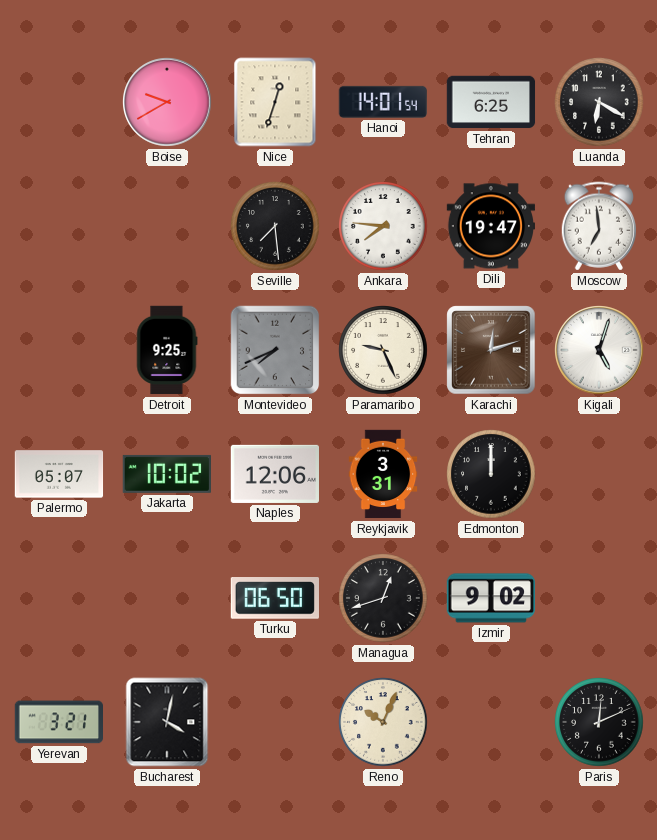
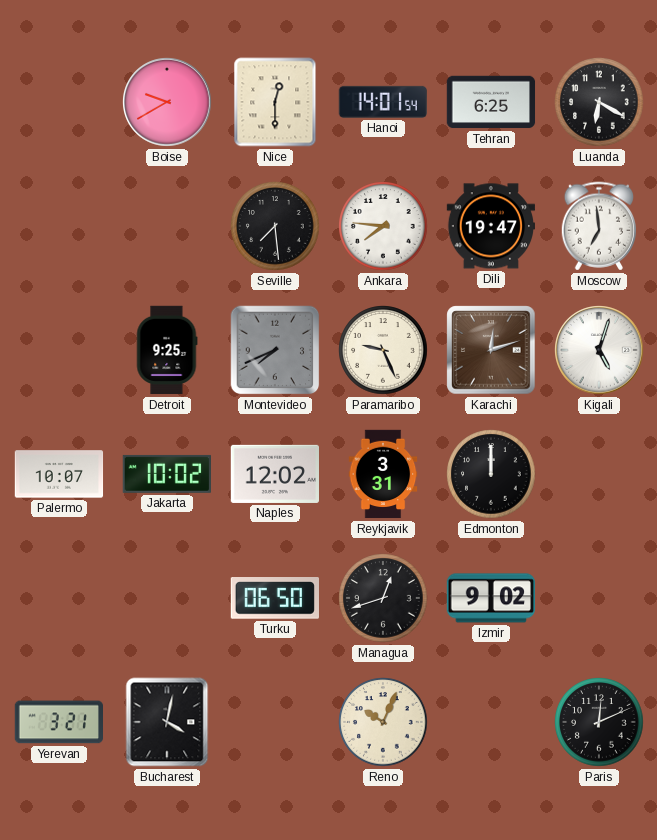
Nice: 12:33 -> 12:30
Palermo: 05:07 -> 10:07
Naples: 12:06 -> 12:02
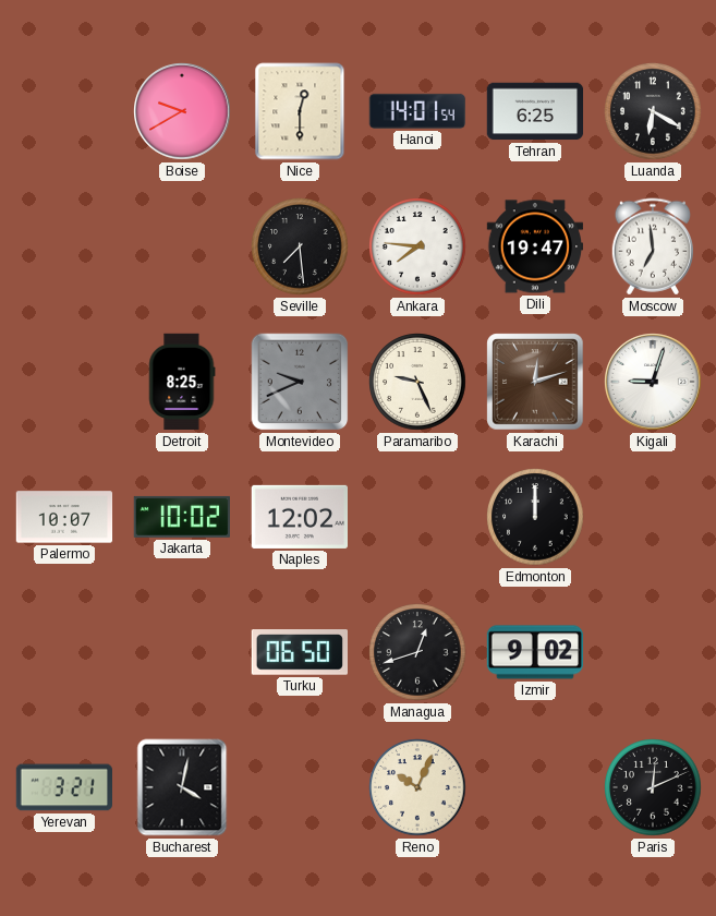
Detroit: 9:25 -> 8:25
Montevideo: 7:41 -> 9:41
Kigali: 5:03 -> 9:03
Reykjavik: 3:31 -> none
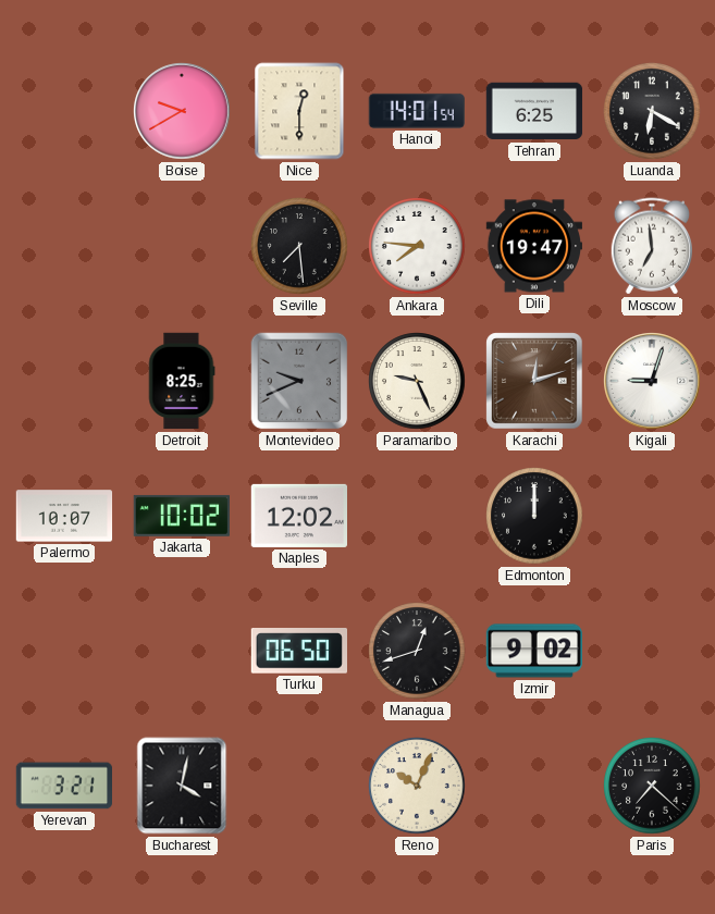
Paris: 12:11 -> 7:22
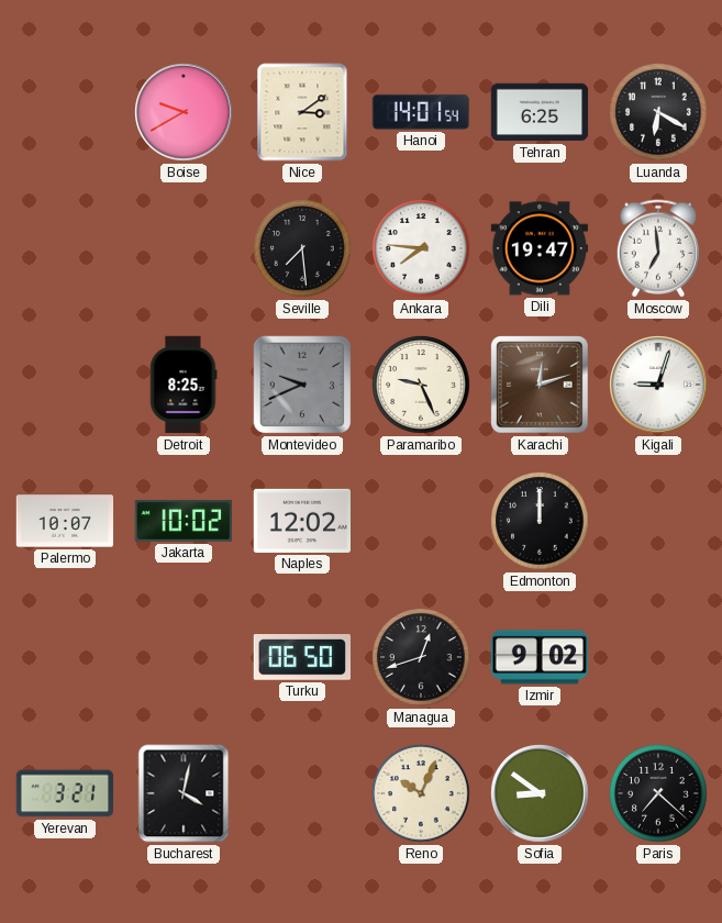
Nice: 12:30 -> 3:09
Sofia: none -> 8:51
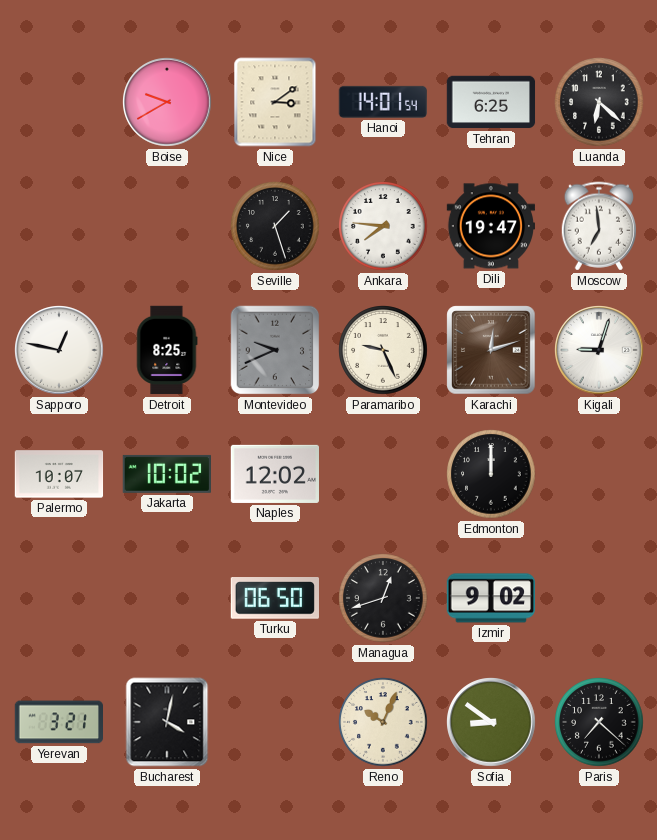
Luanda: 6:20 -> 6:22
Seville: 7:29 -> 1:27
Sapporo: none -> 12:47
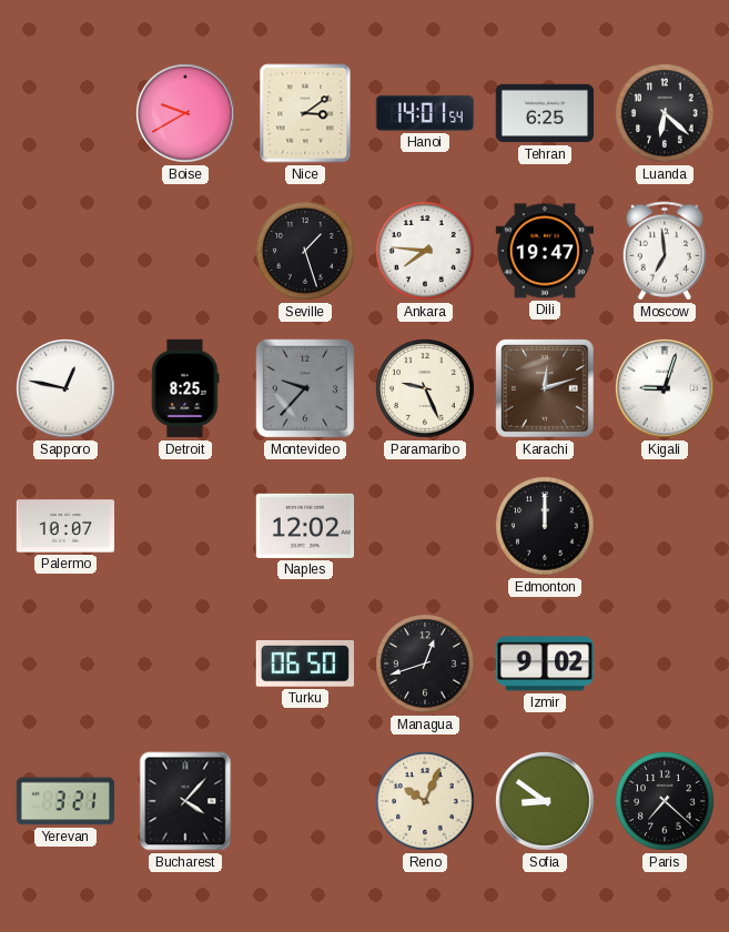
Montevideo: 9:41 -> 9:37
Jakarta: 10:02 -> none
Bucharest: 4:02 -> 4:07
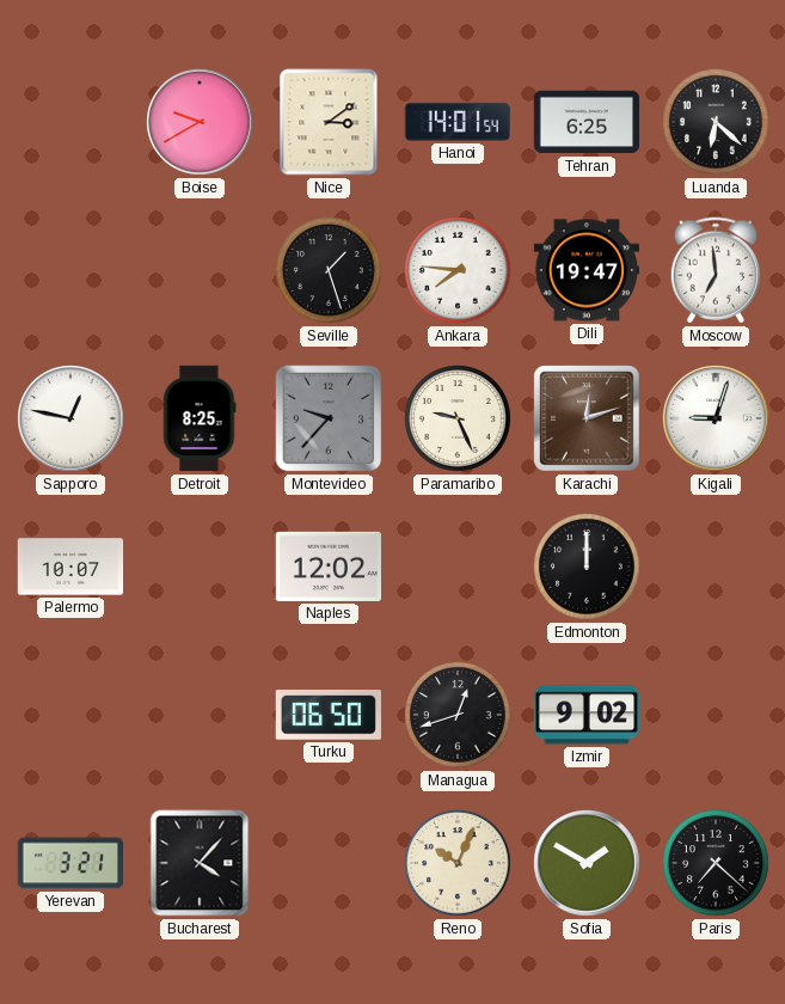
Sofia: 8:51 -> 1:50
